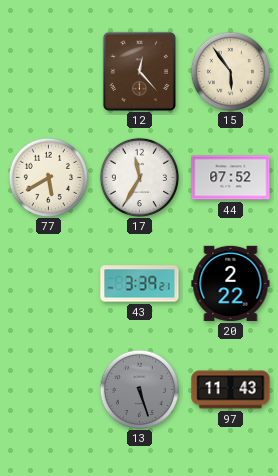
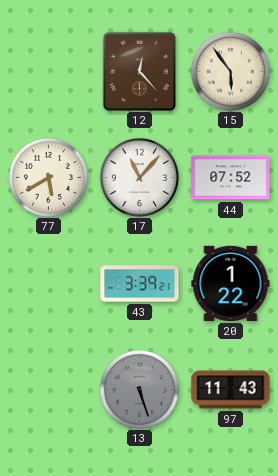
17: 11:35 -> 11:07
20: 2:22 -> 1:22
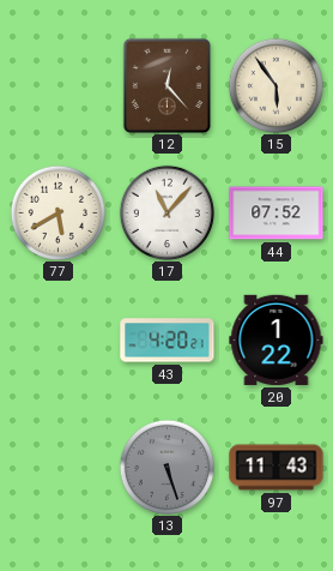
43: 3:39 -> 4:20
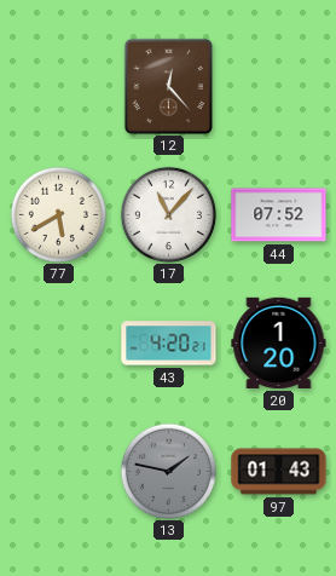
15: 5:54 -> none
20: 1:22 -> 1:20
13: 5:27 -> 1:47
97: 11:43 -> 01:43
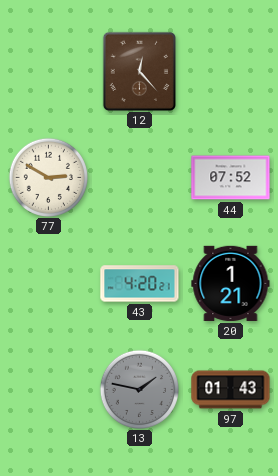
77: 5:40 -> 2:50
17: 11:07 -> none
20: 1:20 -> 1:21
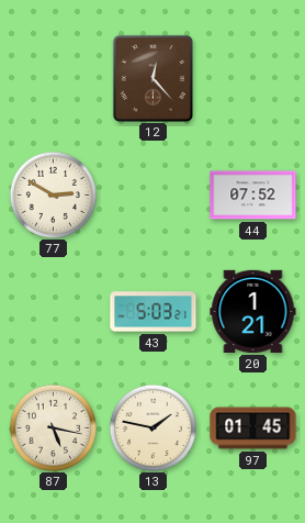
43: 4:20 -> 5:03
87: none -> 5:17
13 dial: grey -> cream
97: 01:43 -> 01:45
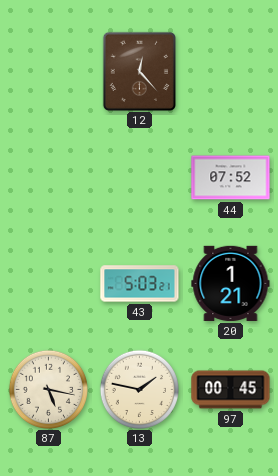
77: 2:50 -> none
97: 01:45 -> 00:45
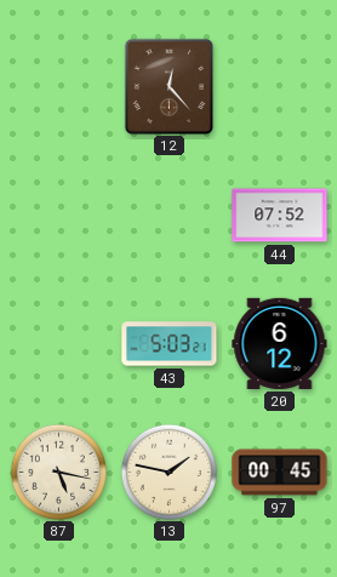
20: 1:21 -> 6:12
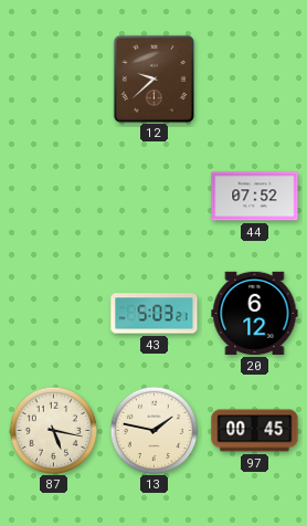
12: 12:23 -> 9:38
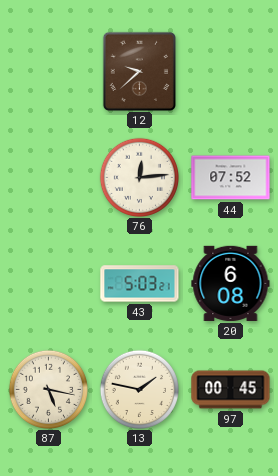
76: none -> 12:14
20: 6:12 -> 6:08
